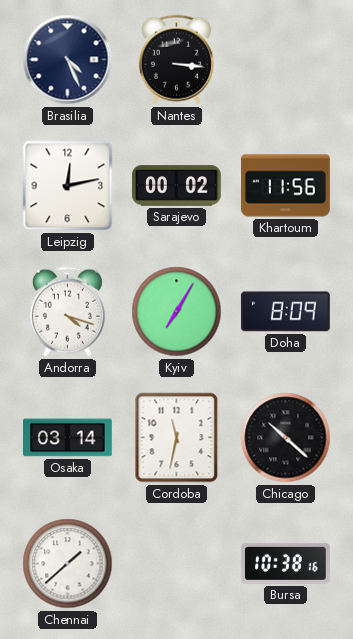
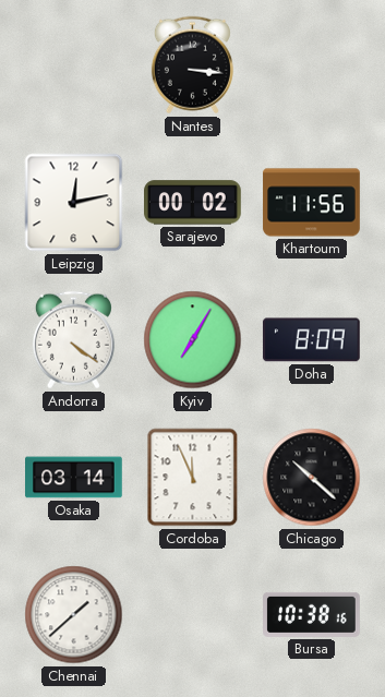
Brasilia: 4:26 -> none
Andorra: 4:18 -> 4:21
Cordoba: 11:32 -> 11:56
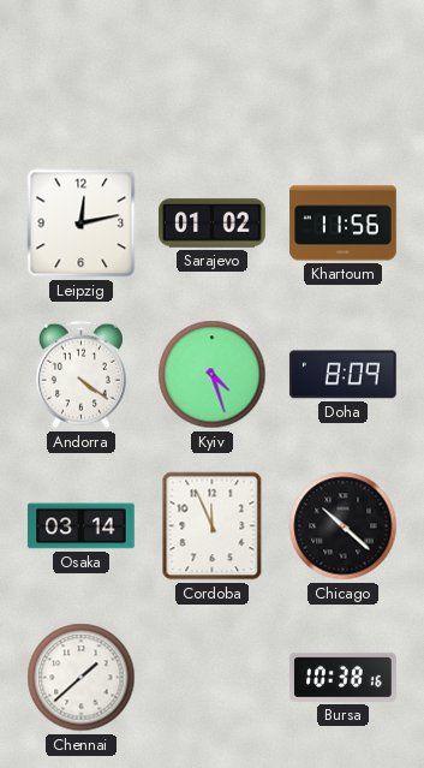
Nantes: 3:16 -> none
Sarajevo: 00:02 -> 01:02
Kyiv: 7:05 -> 4:27
